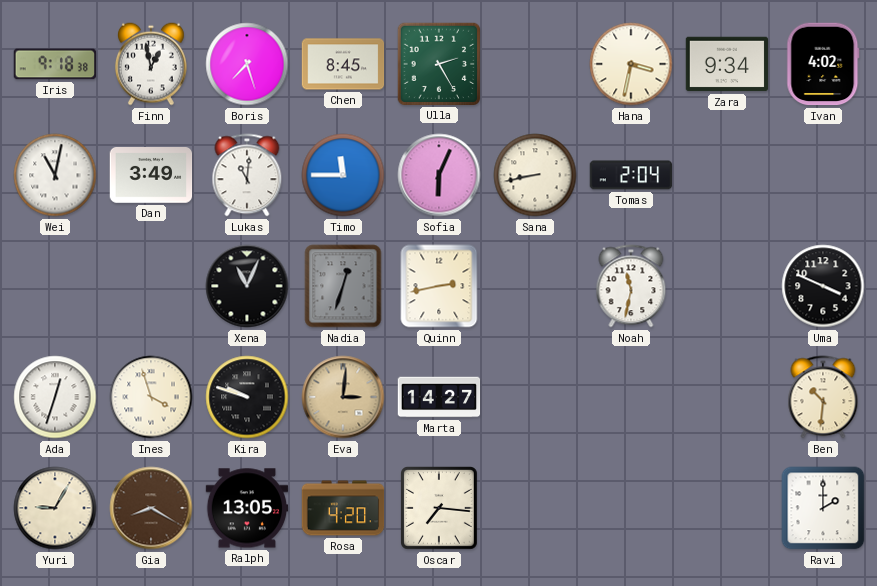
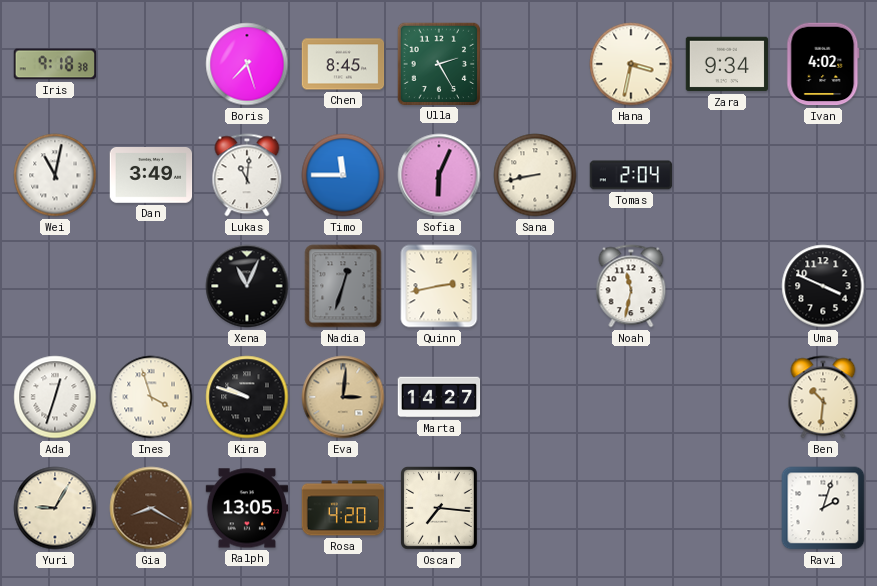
Finn: 12:58 -> none
Ravi: 2:00 -> 2:03
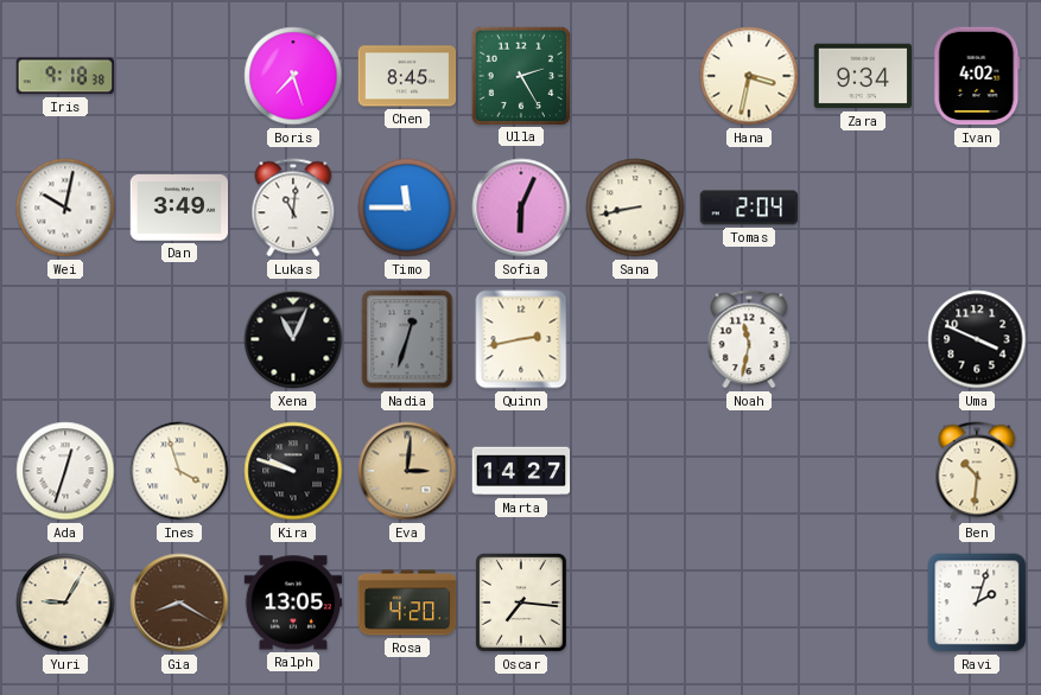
Wei: 11:02 -> 10:02
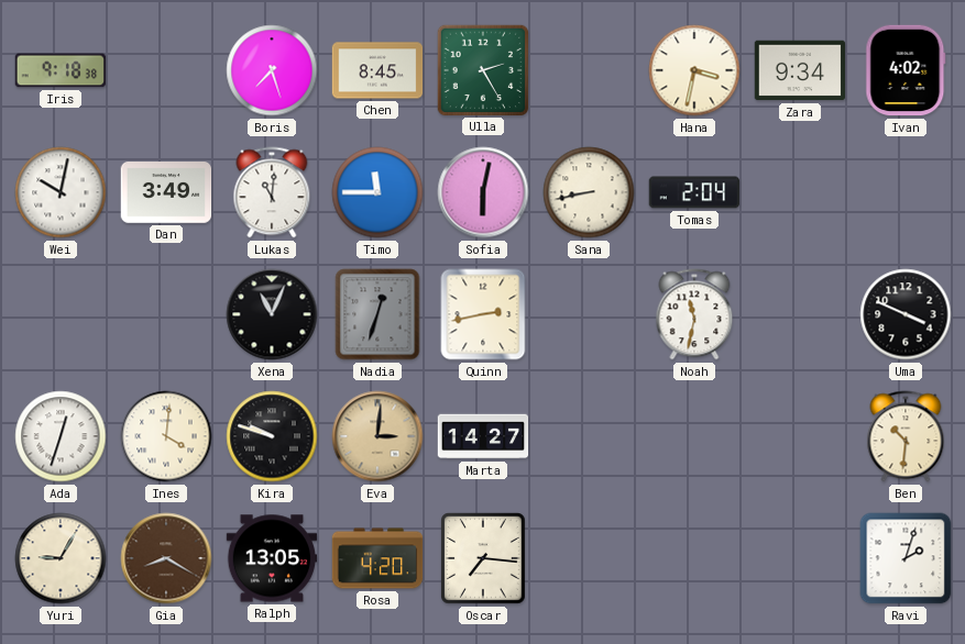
Sofia: 6:04 -> 6:02
Ines: 3:57 -> 4:01
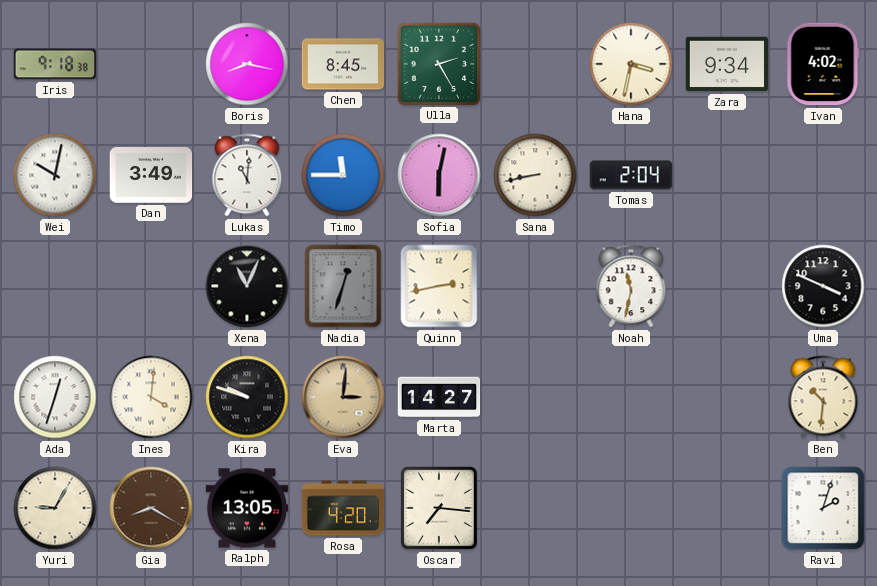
Boris: 7:27 -> 8:17
